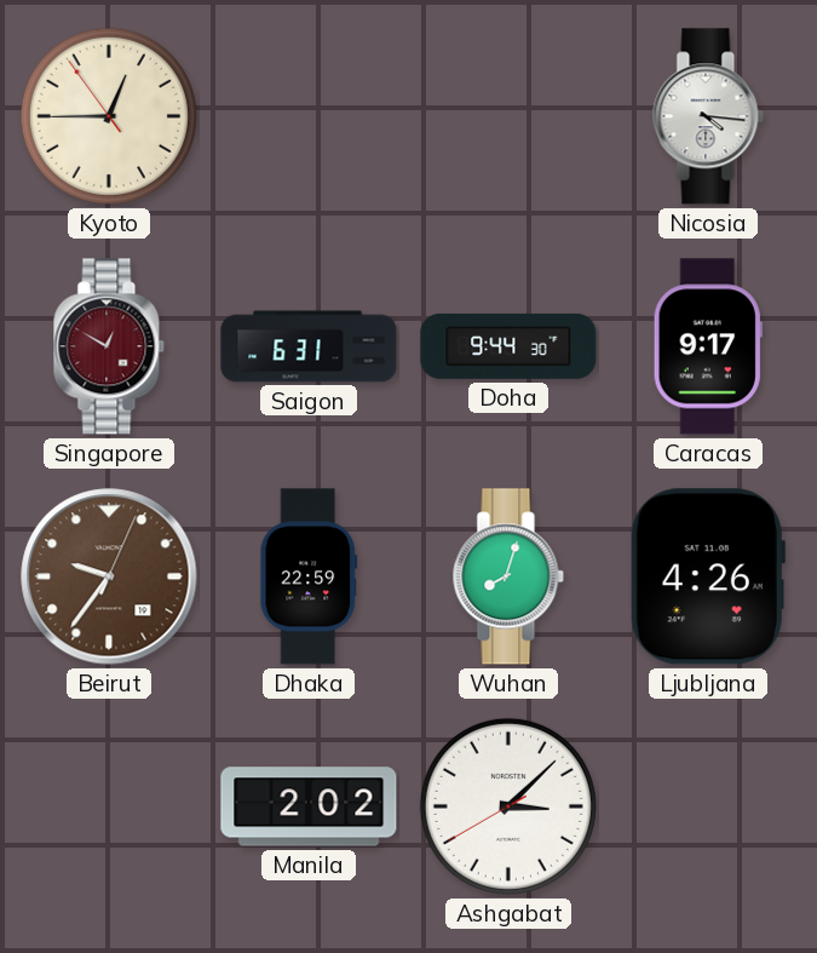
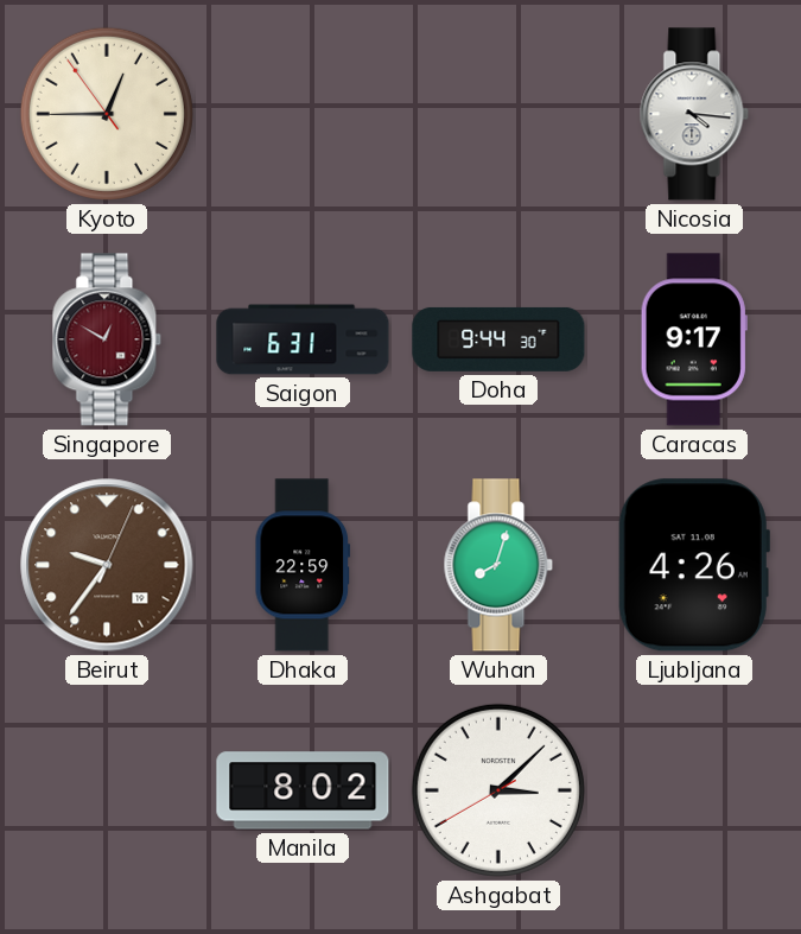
Manila: 2:02 -> 8:02
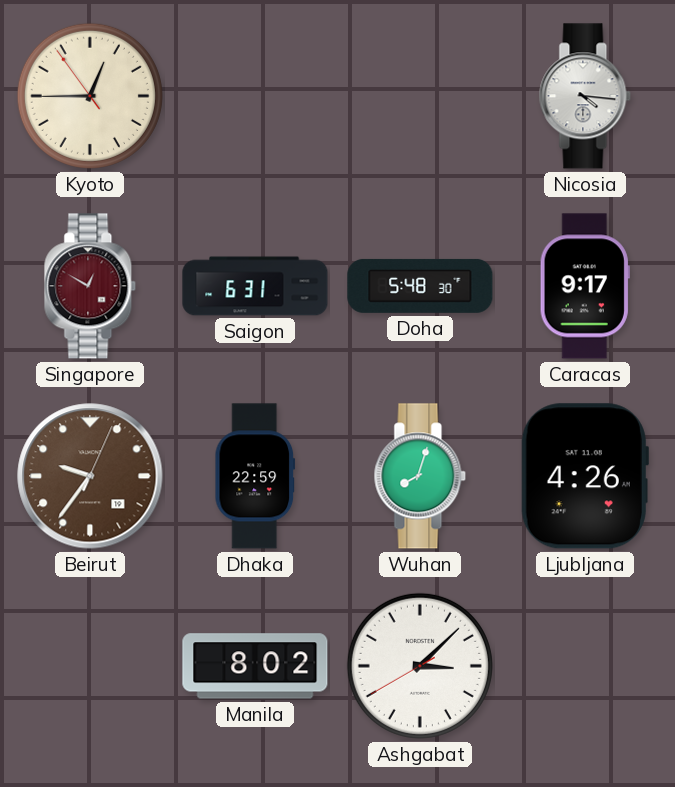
Doha: 9:44 -> 5:48
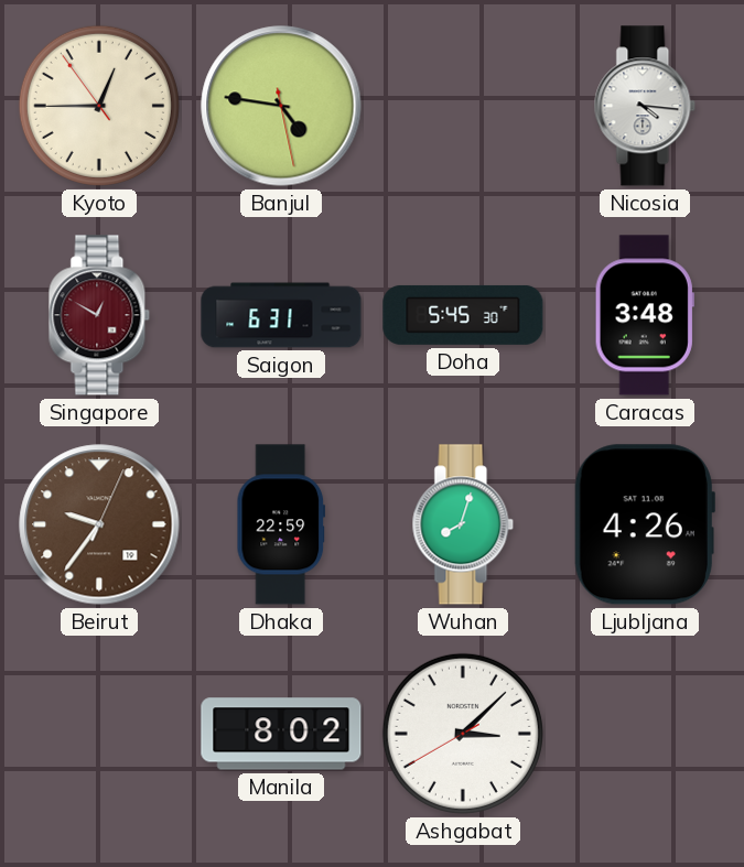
Banjul: none -> 4:46
Doha: 5:48 -> 5:45
Caracas: 9:17 -> 3:48
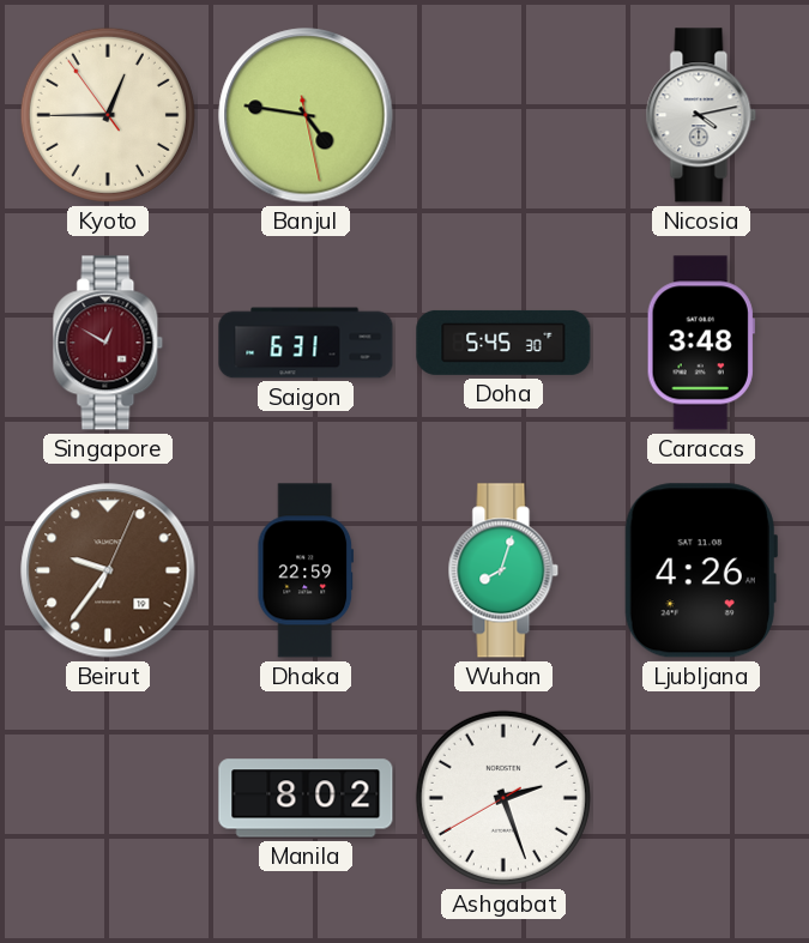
Nicosia: 4:16 -> 4:13
Ashgabat: 3:07 -> 2:26
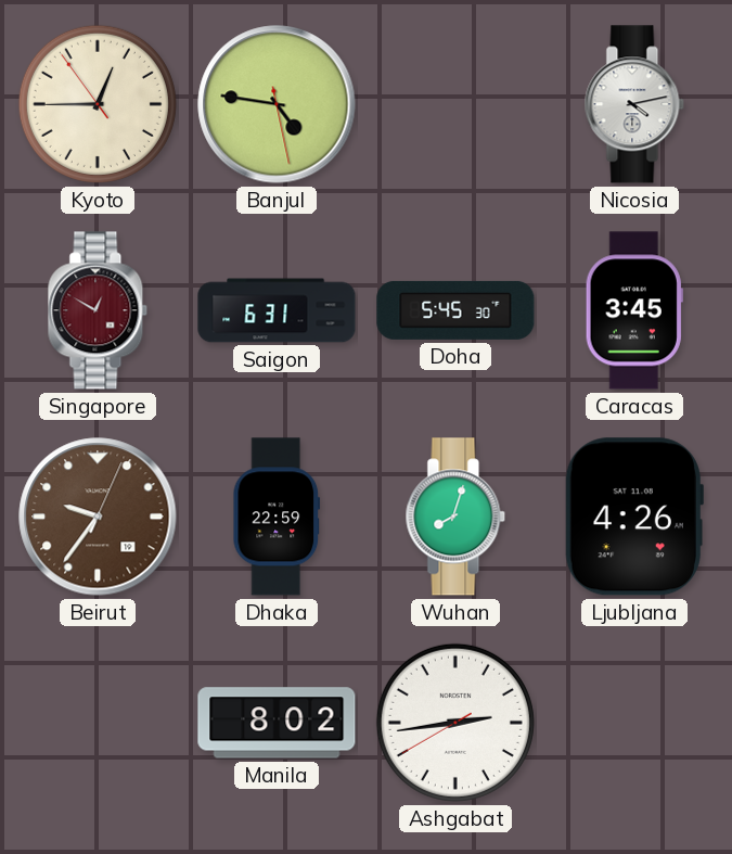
Caracas: 3:48 -> 3:45
Ashgabat: 2:26 -> 2:43
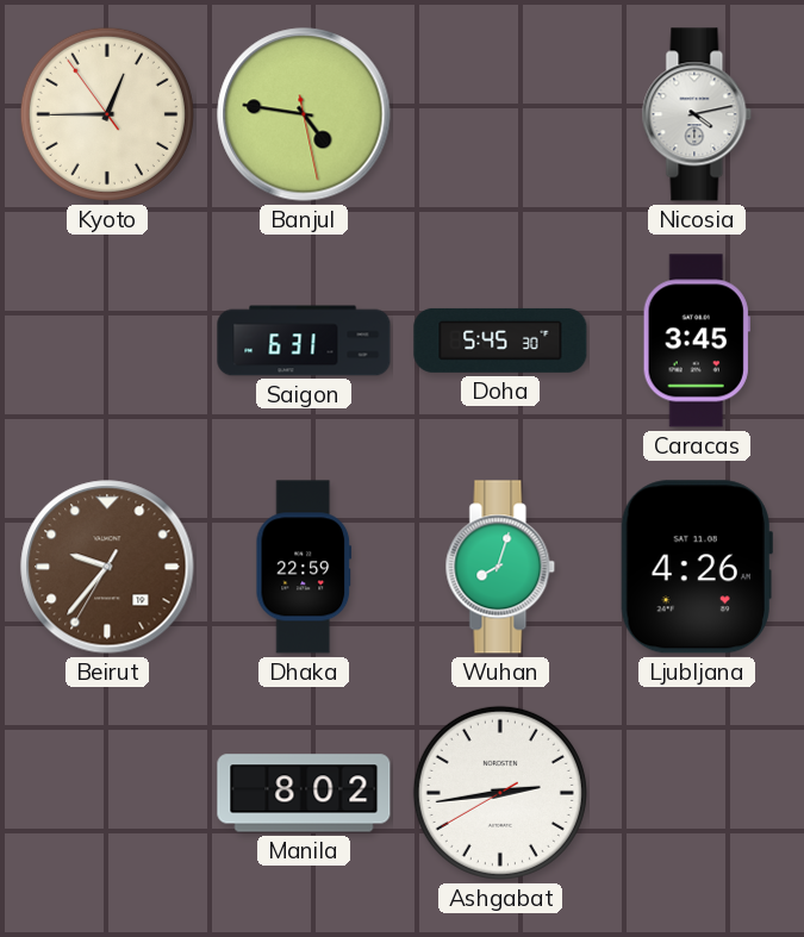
Singapore: 12:50 -> none
Beirut: 9:36:04 -> 9:36:35
